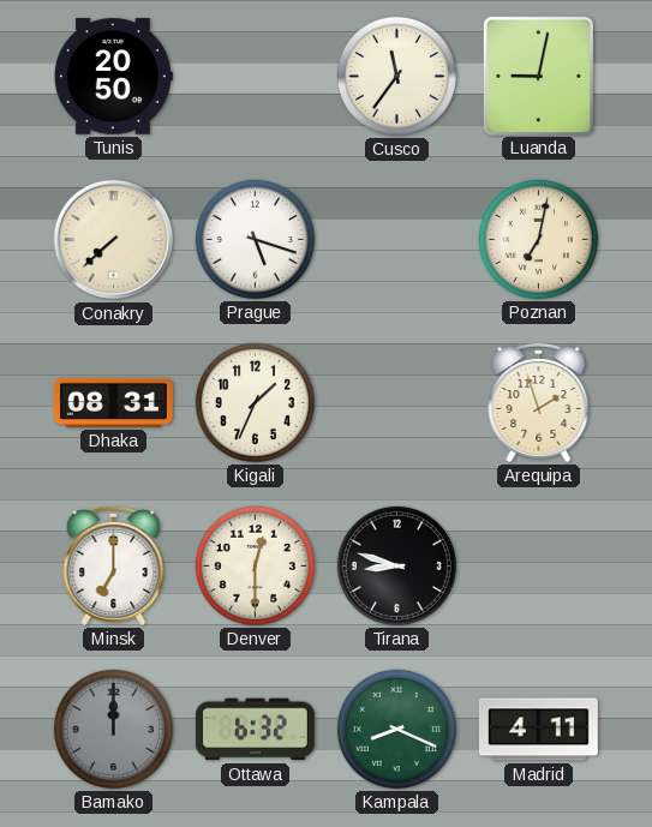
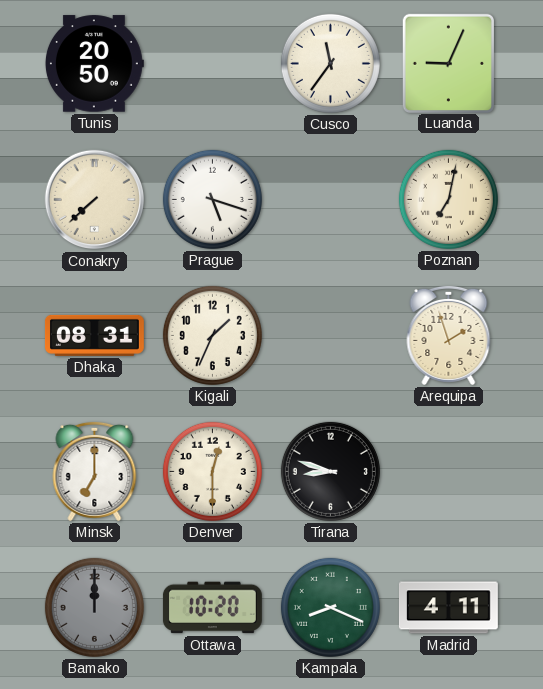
Luanda: 9:02 -> 9:04
Ottawa: 6:32 -> 10:20
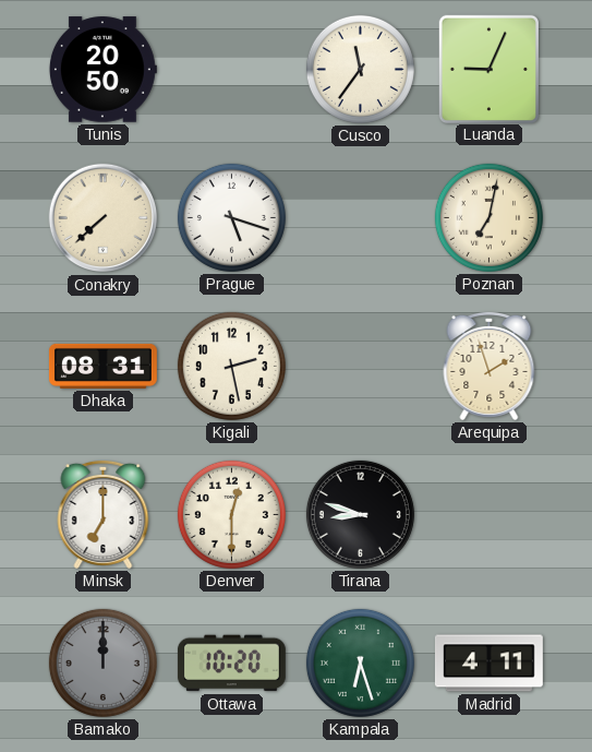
Kigali: 1:34 -> 2:28
Kampala: 8:19 -> 6:27
